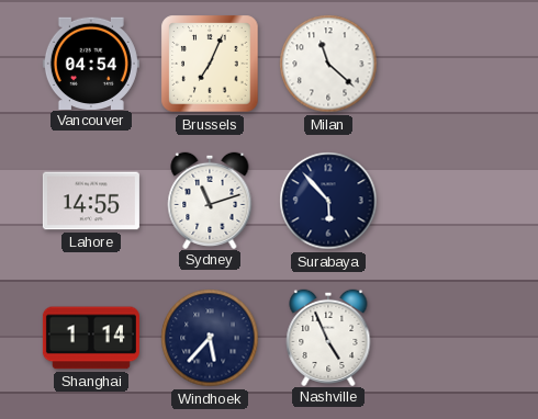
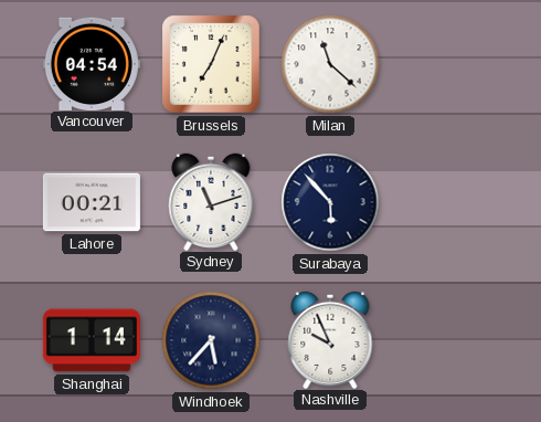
Lahore: 14:55 -> 00:21
Nashville: 4:56 -> 9:56
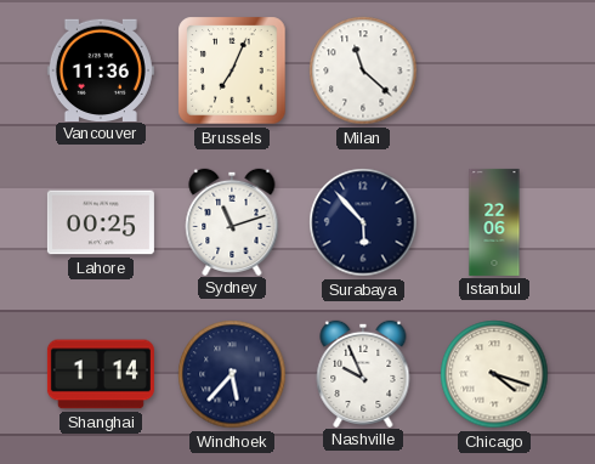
Vancouver: 04:54 -> 11:36
Lahore: 00:21 -> 00:25
Istanbul: none -> 22:06
Chicago: none -> 4:18
